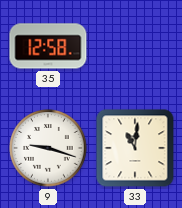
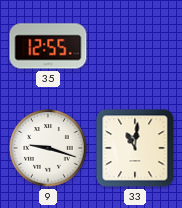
35: 12:58 -> 12:55
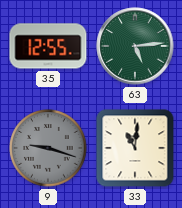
63: none -> 5:14
9 dial: white -> grey
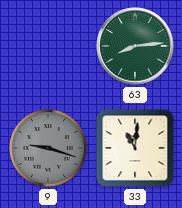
35: 12:55 -> none
63: 5:14 -> 8:14
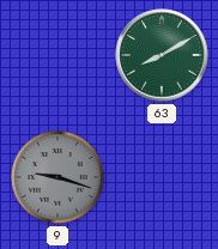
63: 8:14 -> 8:10
33: 11:01 -> none
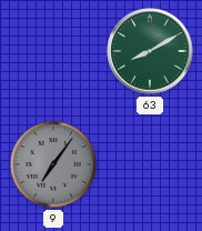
9: 9:18 -> 7:06
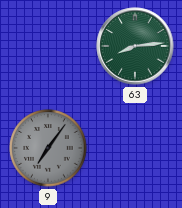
63: 8:10 -> 8:14
